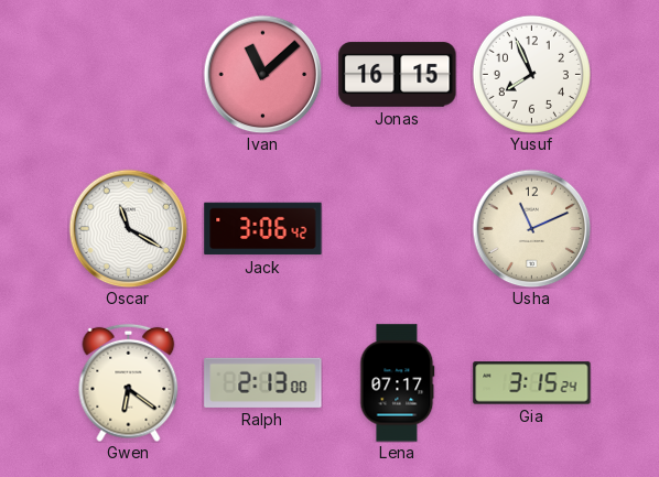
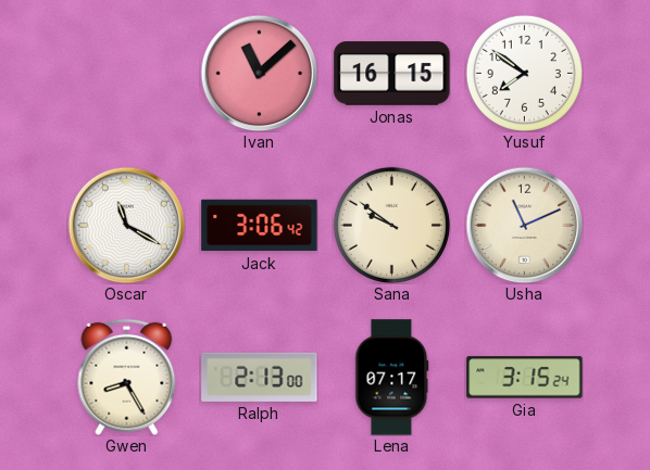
Yusuf: 7:56 -> 7:51
Sana: none -> 9:51
Gwen: 6:21 -> 8:25
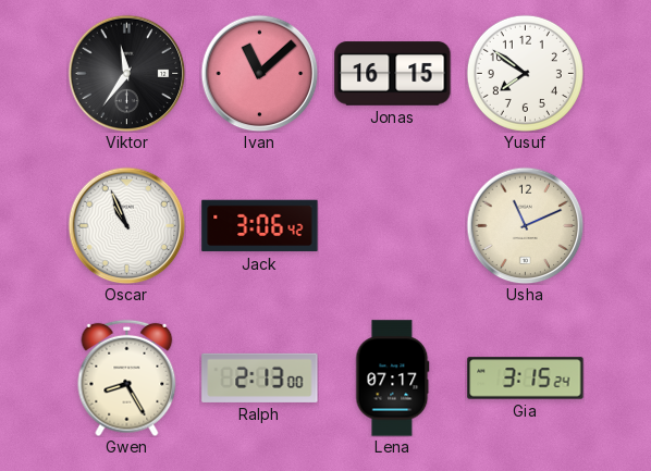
Viktor: none -> 11:36
Oscar: 11:20 -> 10:56
Sana: 9:51 -> none
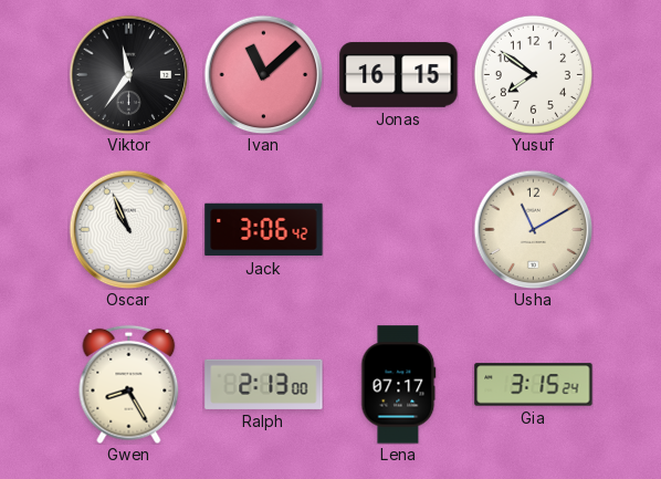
Usha: 11:11 -> 11:10
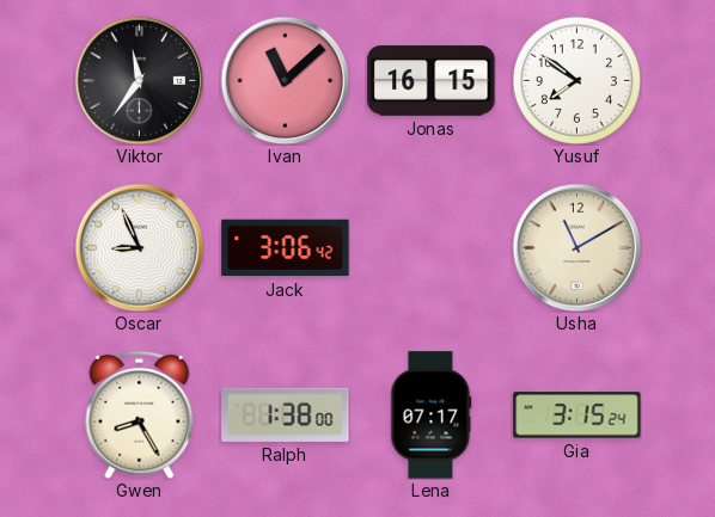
Oscar: 10:56 -> 8:56
Ralph: 2:13 -> 1:38
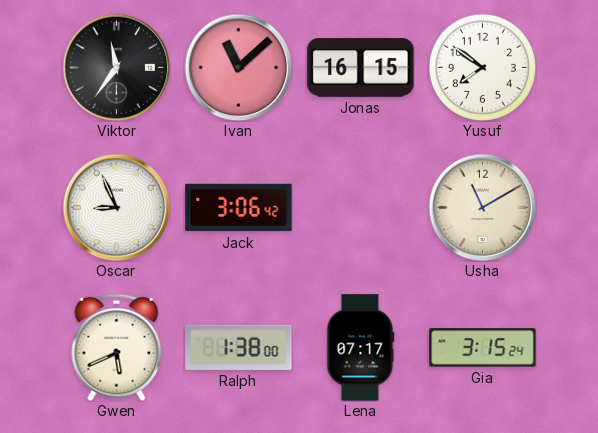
Gwen: 8:25 -> 5:41
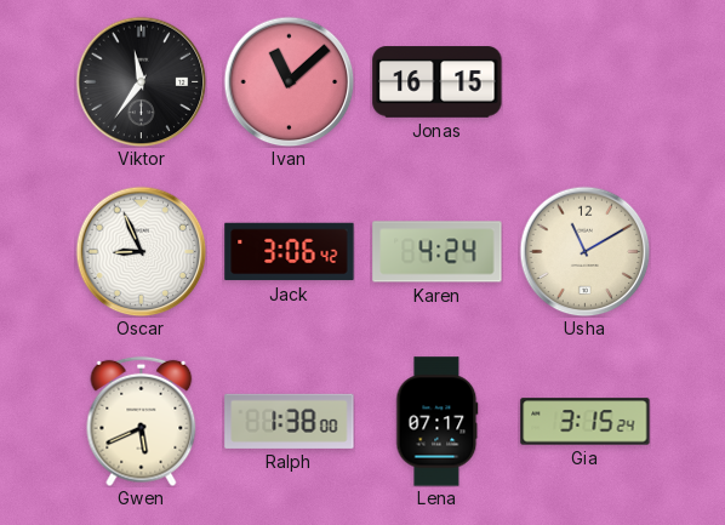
Yusuf: 7:51 -> none
Karen: none -> 4:24
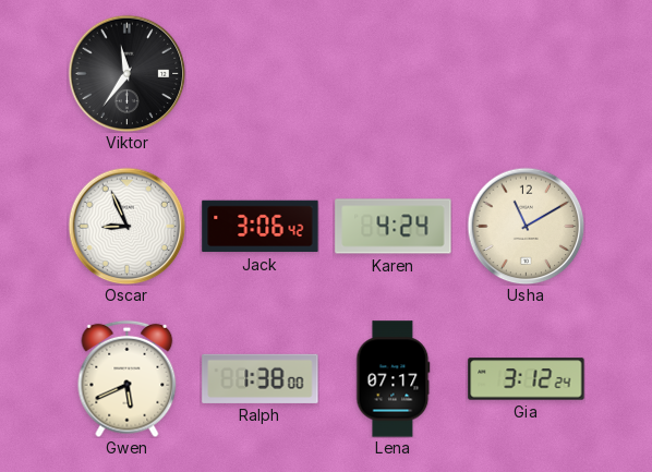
Ivan: 11:08 -> none
Jonas: 16:15 -> none
Gia: 3:15 -> 3:12
